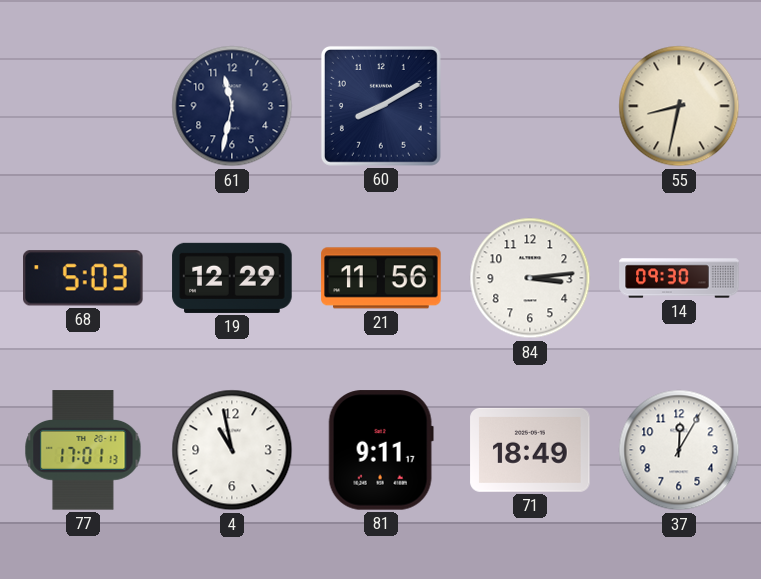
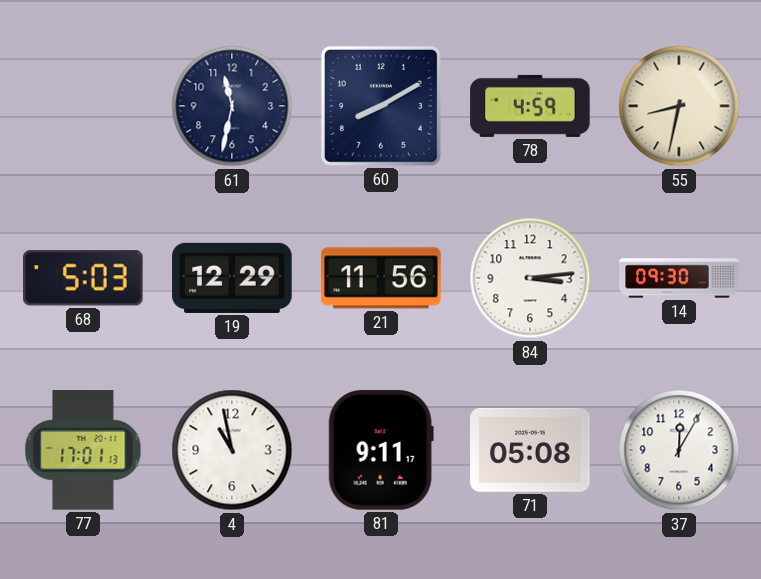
78: none -> 4:59
71: 18:49 -> 05:08
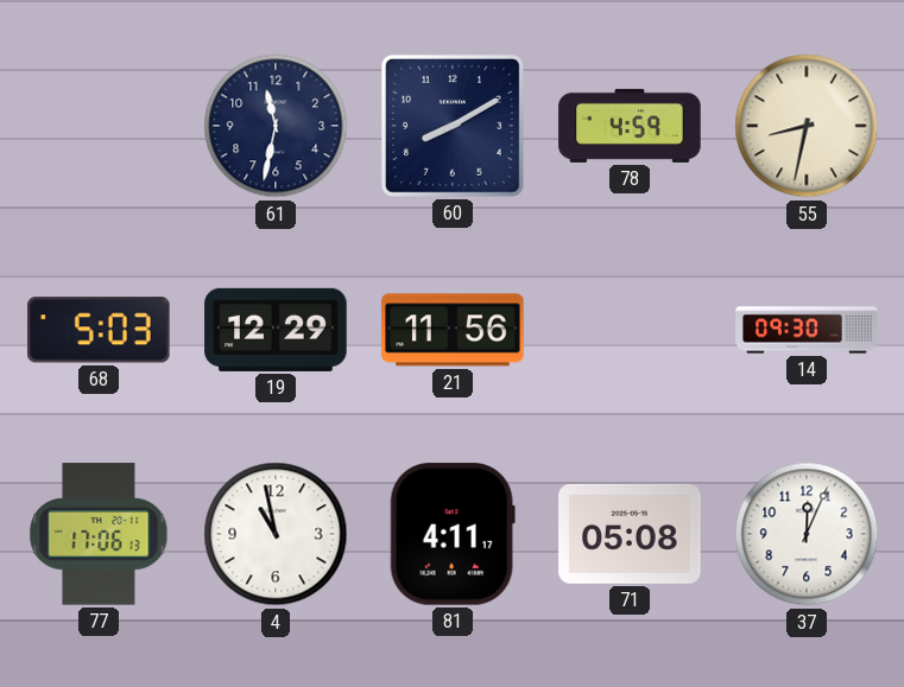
84: 3:14 -> none
77: 17:01 -> 17:06
81: 9:11 -> 4:11
37: 12:05 -> 12:04
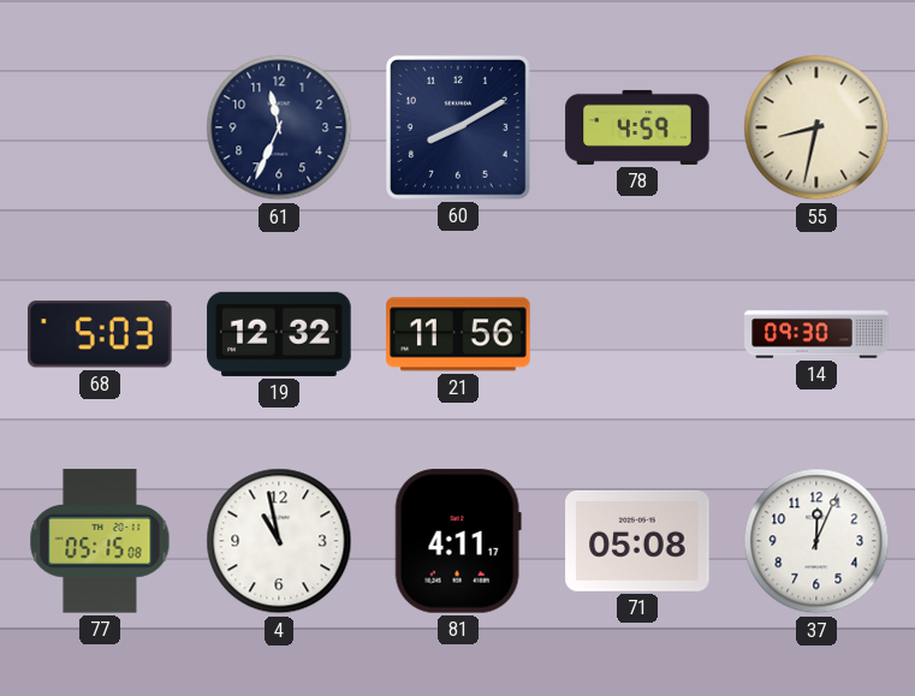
61: 11:32 -> 11:34
19: 12:29 -> 12:32
77: 17:06 -> 05:15
